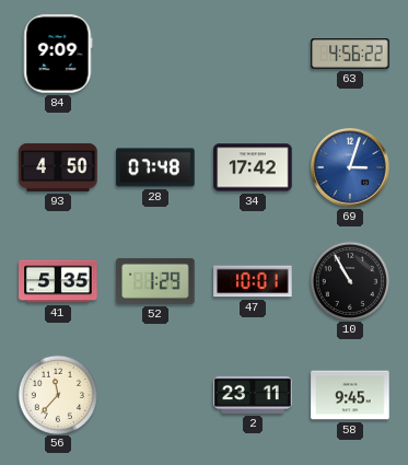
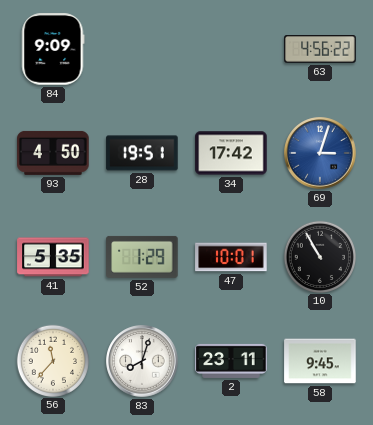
28: 07:48 -> 19:51
83: none -> 8:03
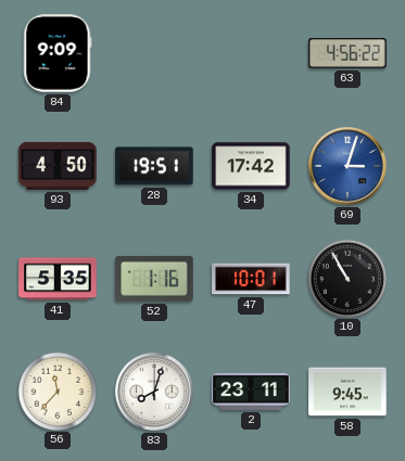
52: 1:29 -> 1:16
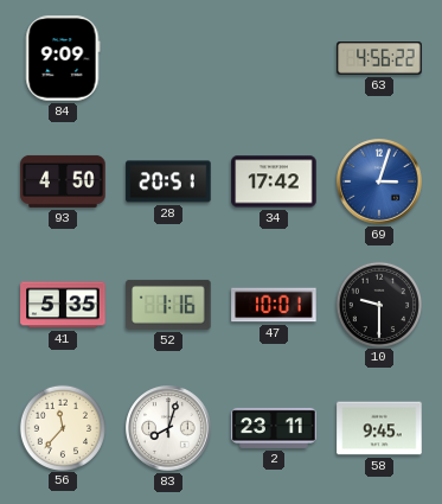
28: 19:51 -> 20:51
10: 10:55 -> 9:30
